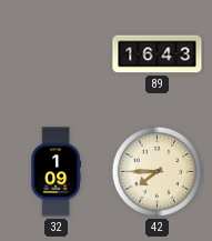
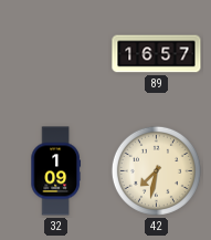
89: 16:43 -> 16:57
42: 7:45 -> 7:32
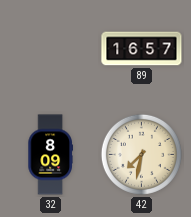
32: 1:09 -> 8:09
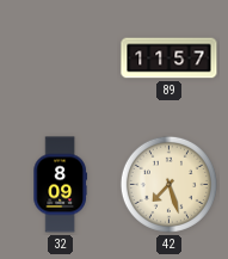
89: 16:57 -> 11:57
42: 7:32 -> 7:27
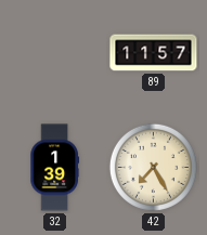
32: 8:09 -> 1:39
42: 7:27 -> 7:25
